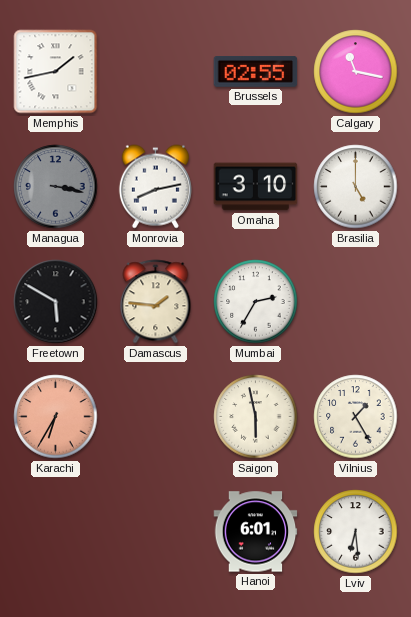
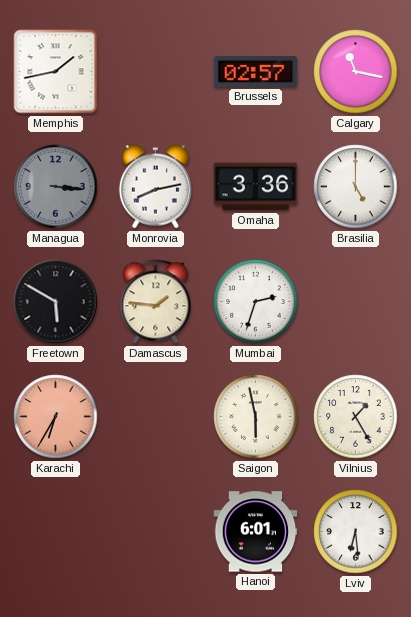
Brussels: 02:55 -> 02:57
Managua: 3:17 -> 3:16
Omaha: 3:10 -> 3:36
Mumbai: 2:35 -> 2:33
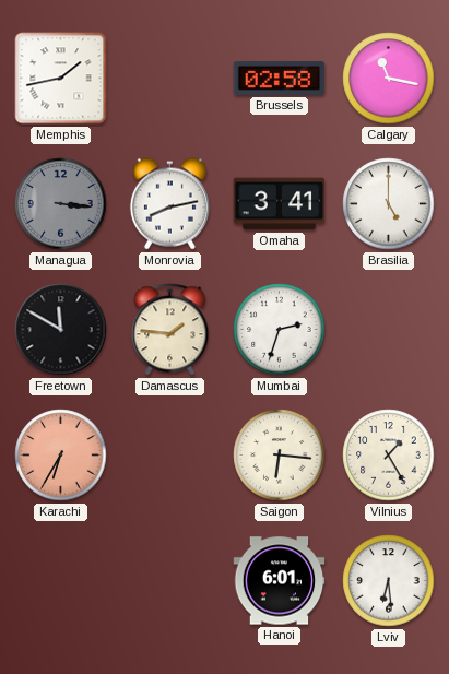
Brussels: 02:57 -> 02:58
Omaha: 3:36 -> 3:41
Freetown: 5:50 -> 11:50
Saigon: 5:58 -> 6:16
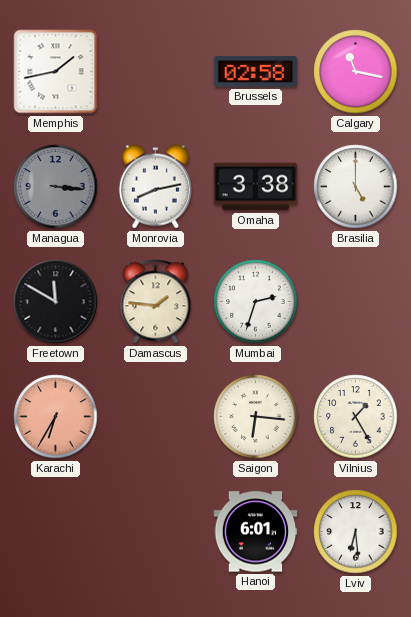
Omaha: 3:41 -> 3:38
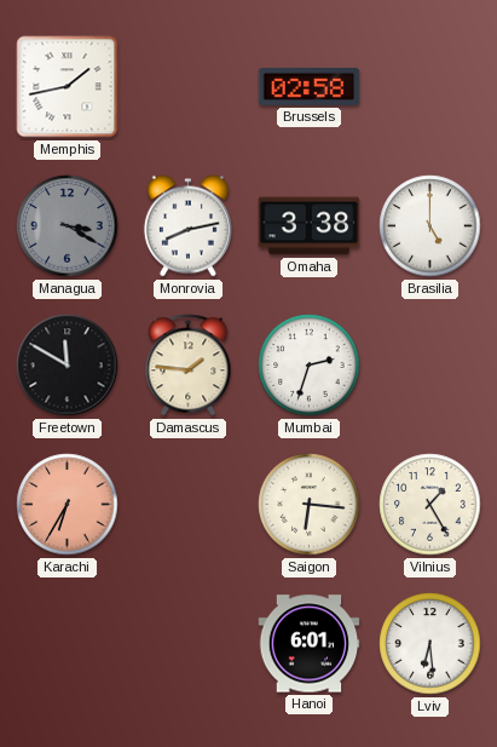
Calgary: 11:17 -> none
Managua: 3:16 -> 3:20
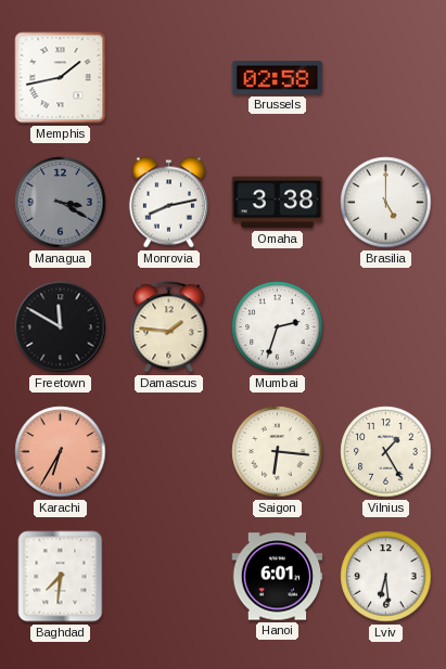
Baghdad: none -> 7:31
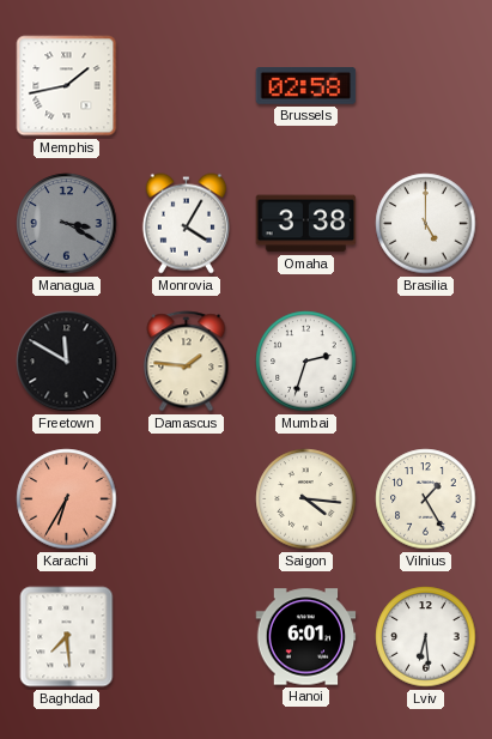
Monrovia: 8:13 -> 4:05
Saigon: 6:16 -> 4:16
Baghdad: 7:31 -> 7:29
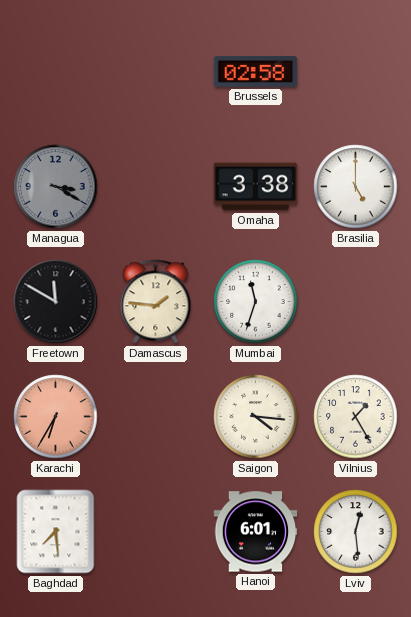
Memphis: 1:43 -> none
Monrovia: 4:05 -> none
Mumbai: 2:33 -> 11:33
Lviv: 6:29 -> 12:29
